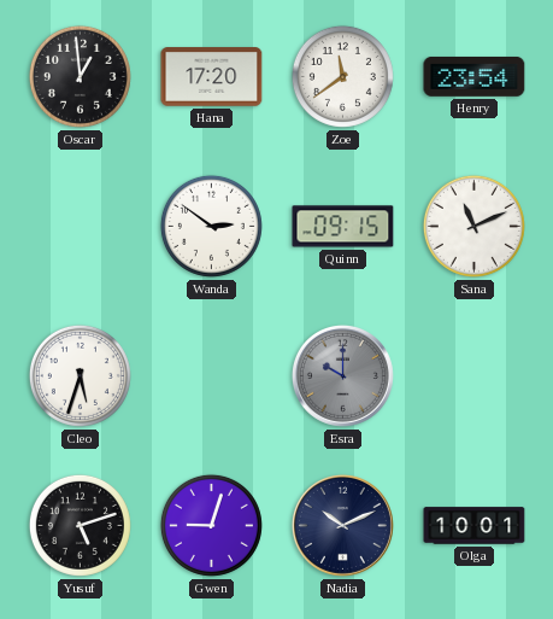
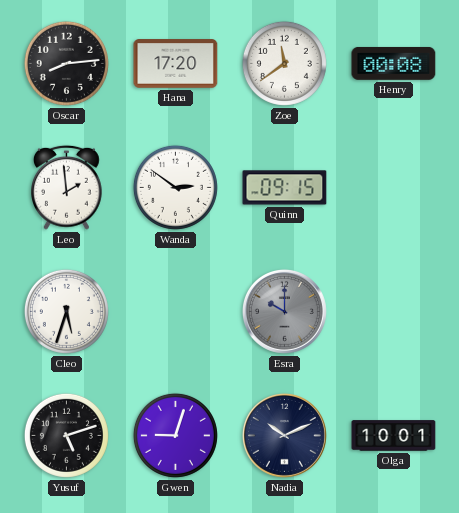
Oscar: 12:59 -> 8:14
Henry: 23:54 -> 00:08
Leo: none -> 1:59
Sana: 11:11 -> none
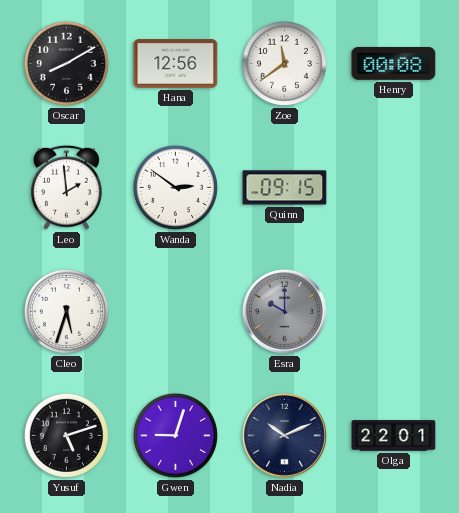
Oscar: 8:14 -> 8:10
Hana: 17:20 -> 12:56
Olga: 10:01 -> 22:01
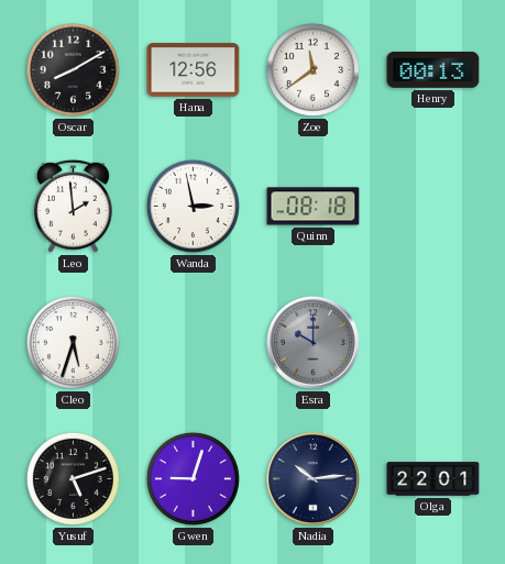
Henry: 00:08 -> 00:13
Wanda: 2:51 -> 2:58
Quinn: 09:15 -> 08:18
Nadia: 10:11 -> 10:14
